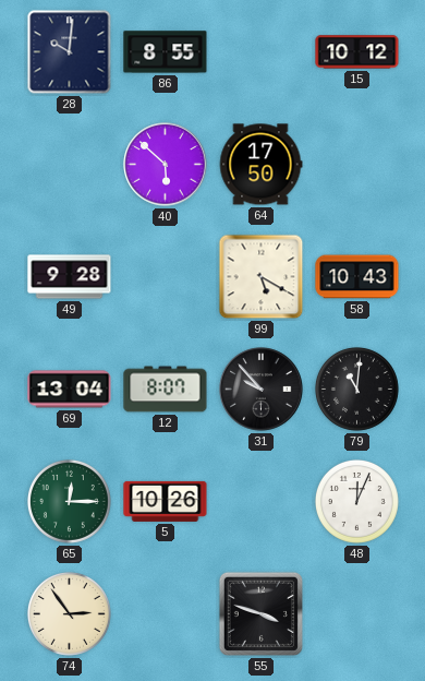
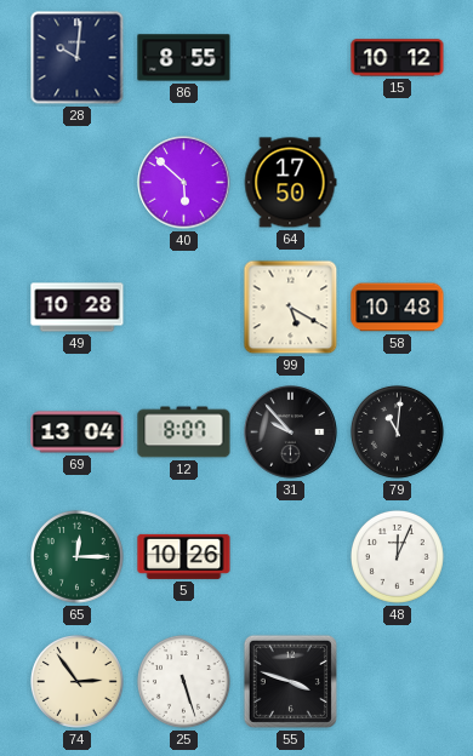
49: 9:28 -> 10:28
58: 10:43 -> 10:48
25: none -> 5:27
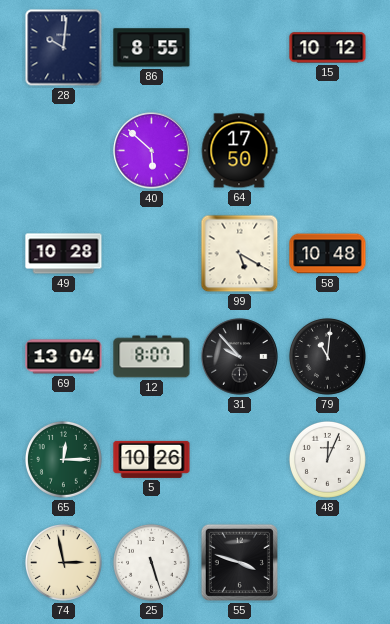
74: 2:54 -> 2:58
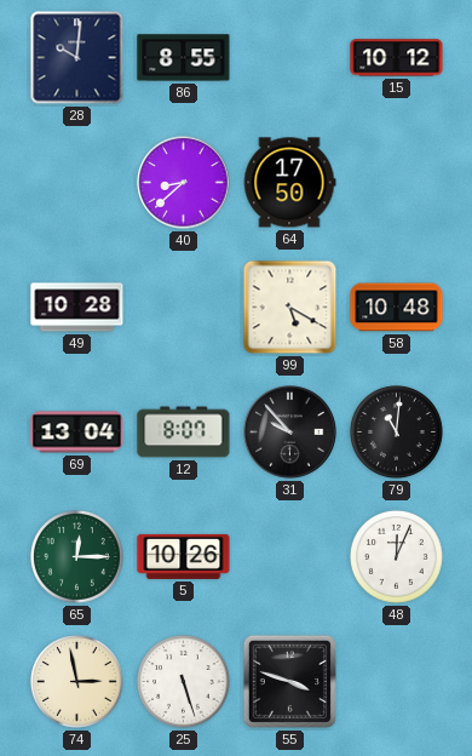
40: 5:52 -> 8:38
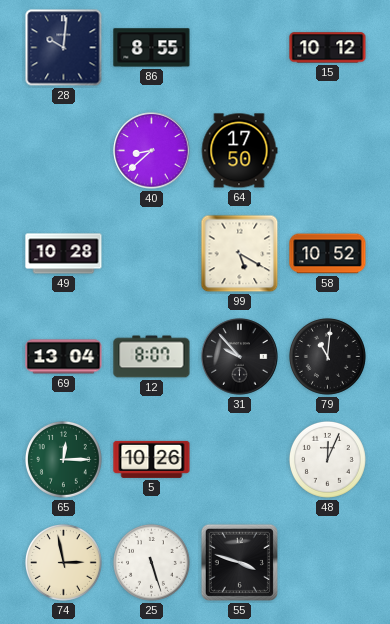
58: 10:48 -> 10:52
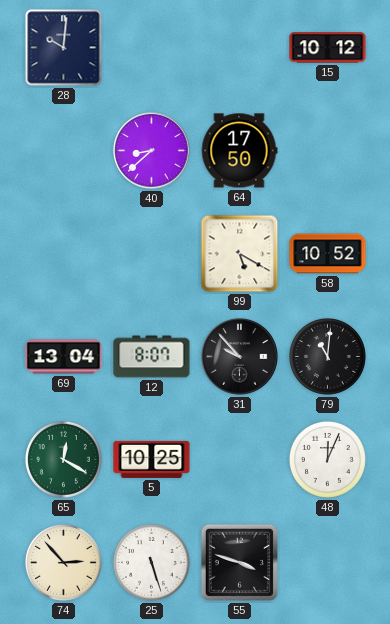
86: 8:55 -> none
49: 10:28 -> none
65: 12:15 -> 12:20
5: 10:26 -> 10:25
74: 2:58 -> 2:53
